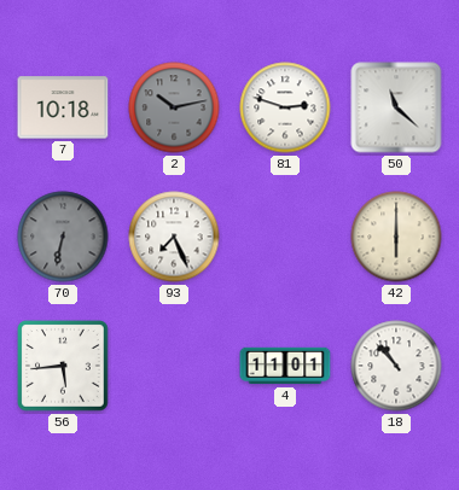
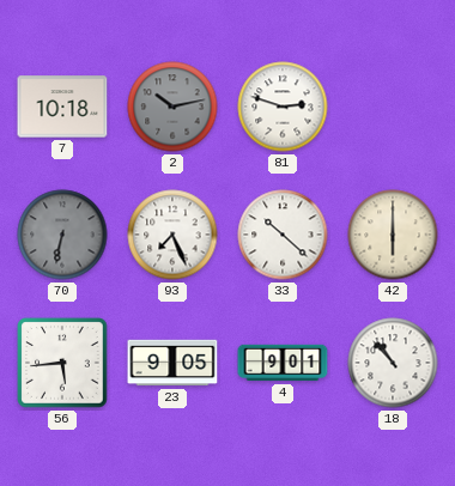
50: 11:22 -> none
33: none -> 10:22
23: none -> 9:05
4: 11:01 -> 9:01
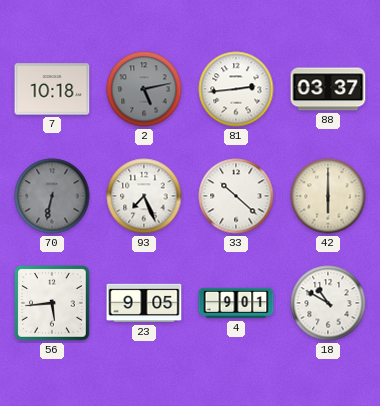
2: 10:13 -> 5:13
81: 2:48 -> 2:44
88: none -> 03:37
18: 10:53 -> 10:50
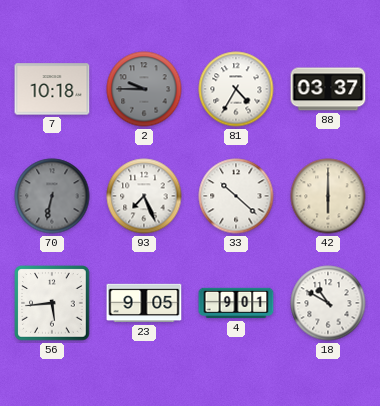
2: 5:13 -> 9:45
81: 2:44 -> 4:35
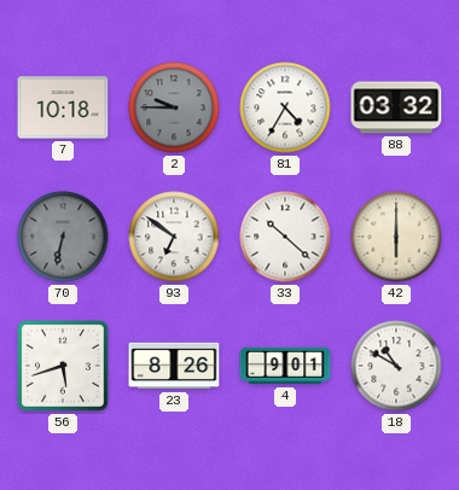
88: 03:37 -> 03:32
93: 7:26 -> 6:51
56: 5:44 -> 5:42
23: 9:05 -> 8:26
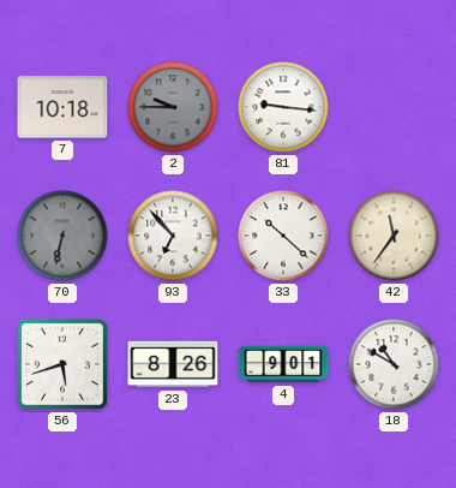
81: 4:35 -> 9:16
88: 03:32 -> none
93: 6:51 -> 6:53
42: 6:00 -> 11:36
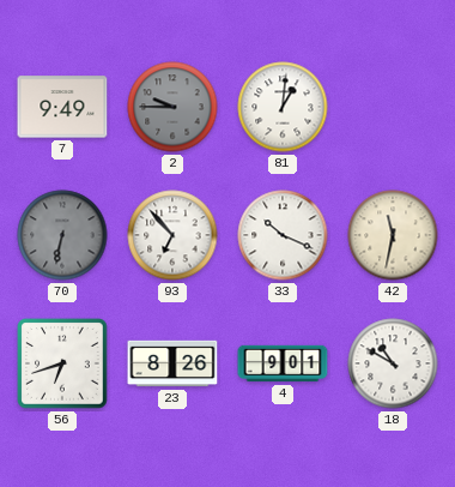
7: 10:18 -> 9:49
81: 9:16 -> 1:01
33: 10:22 -> 10:19
42: 11:36 -> 11:32
56: 5:42 -> 6:42
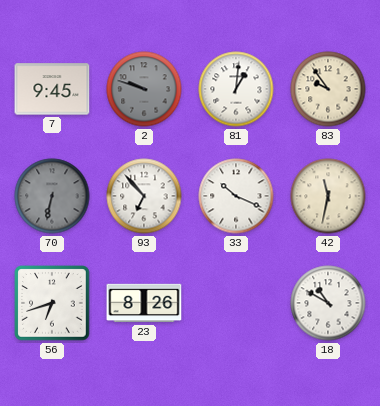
7: 9:49 -> 9:45
2: 9:45 -> 9:48
83: none -> 9:54
4: 9:01 -> none
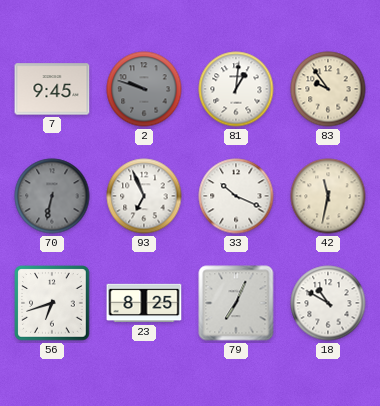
93: 6:53 -> 6:56
23: 8:26 -> 8:25
79: none -> 7:04
